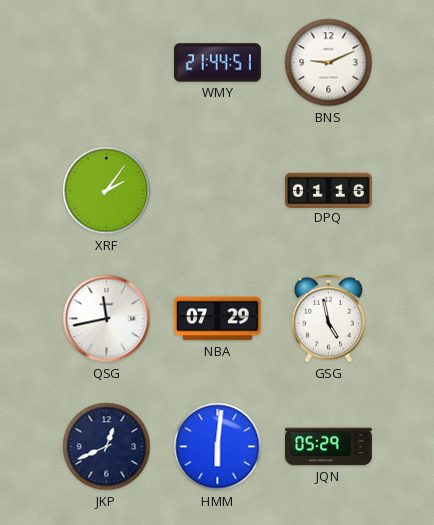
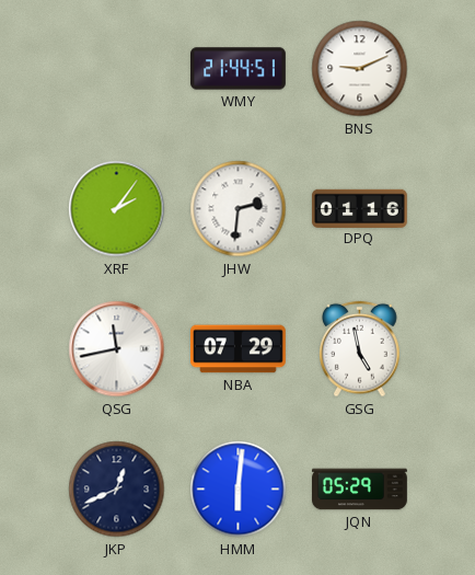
JHW: none -> 2:31
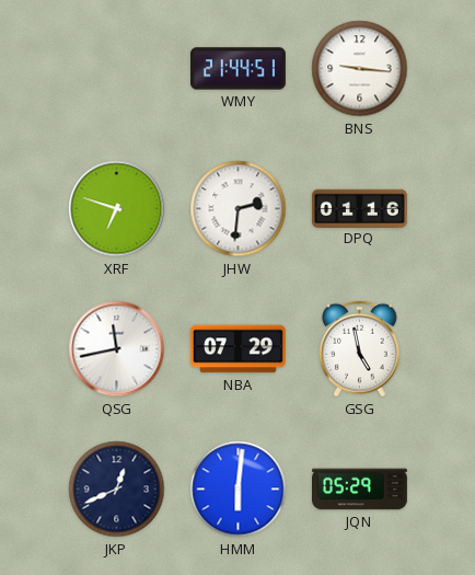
BNS: 9:11 -> 9:16
XRF: 2:06 -> 6:48
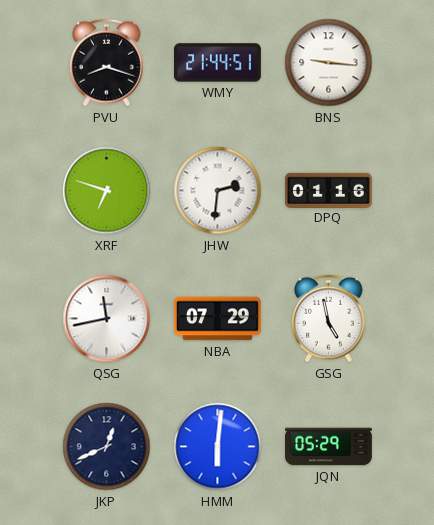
PVU: none -> 8:18
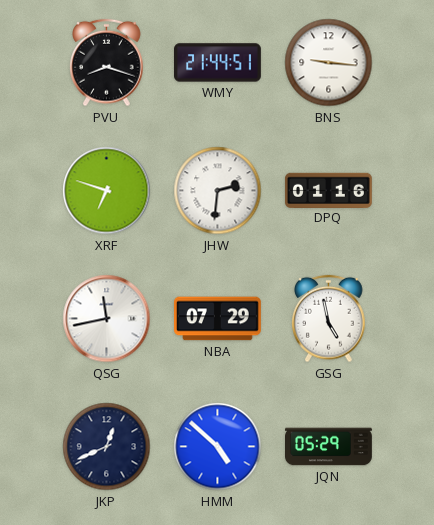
HMM: 6:01 -> 4:52
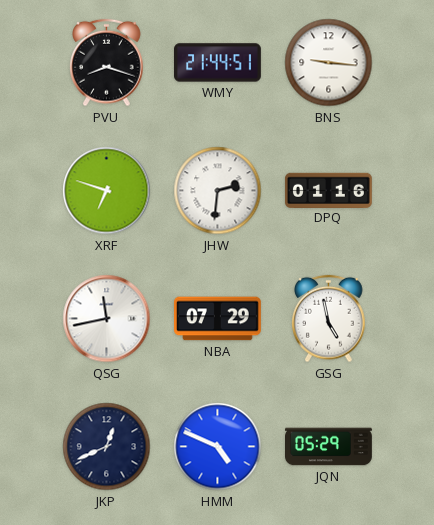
HMM: 4:52 -> 4:49
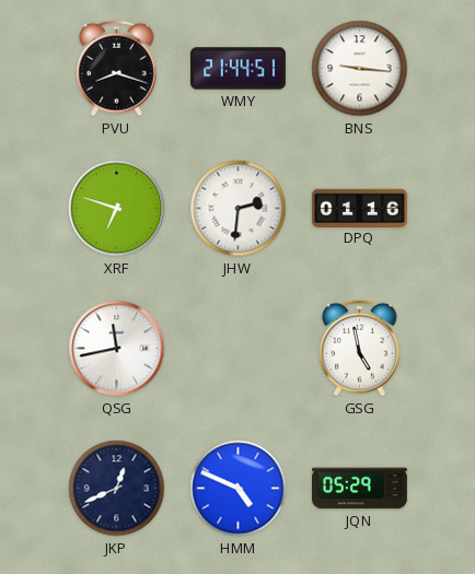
NBA: 07:29 -> none
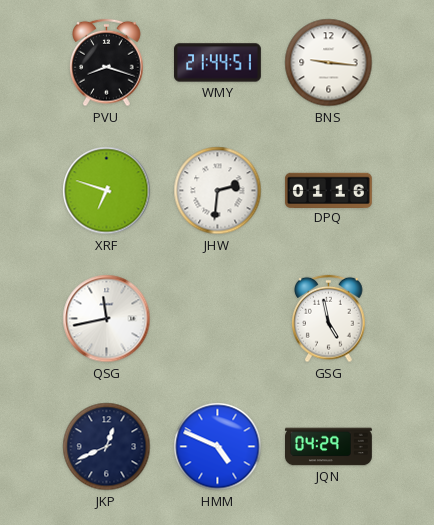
JQN: 05:29 -> 04:29
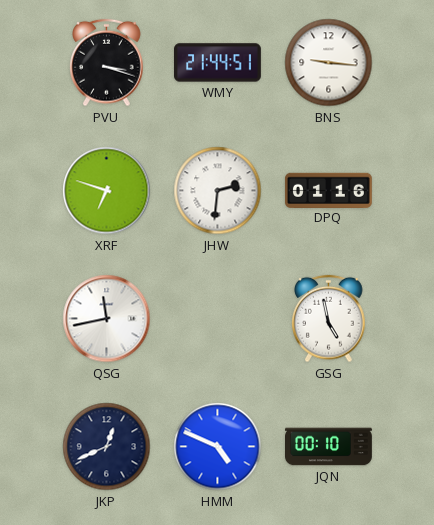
PVU: 8:18 -> 3:18
JQN: 04:29 -> 00:10
